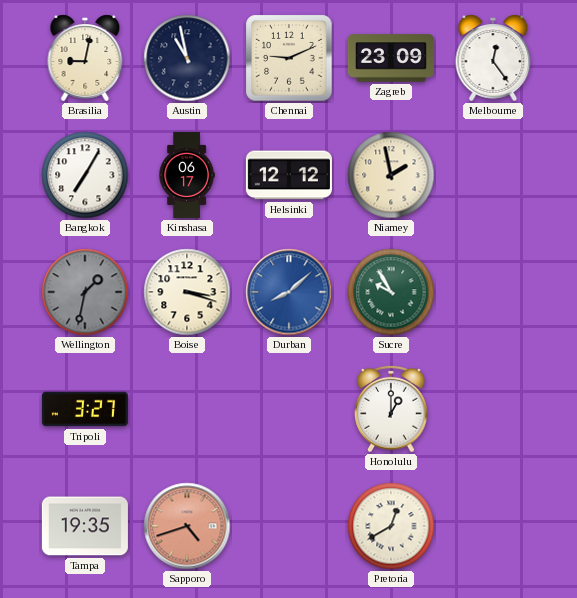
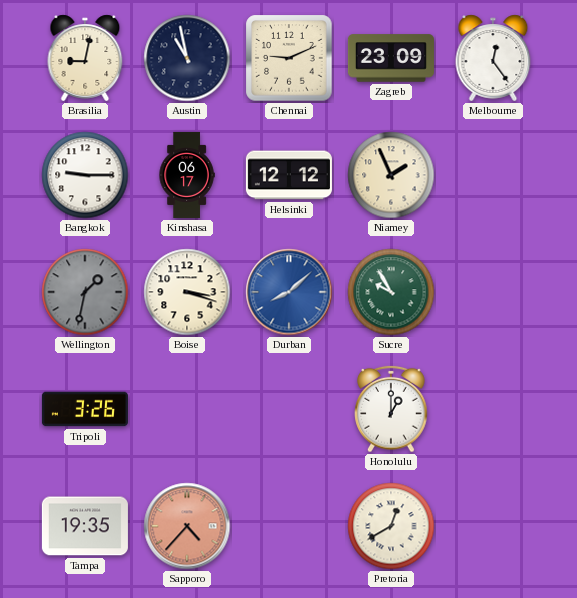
Bangkok: 7:05 -> 9:15
Niamey: 1:58 -> 1:56
Tripoli: 3:27 -> 3:26
Sapporo: 4:42 -> 4:37
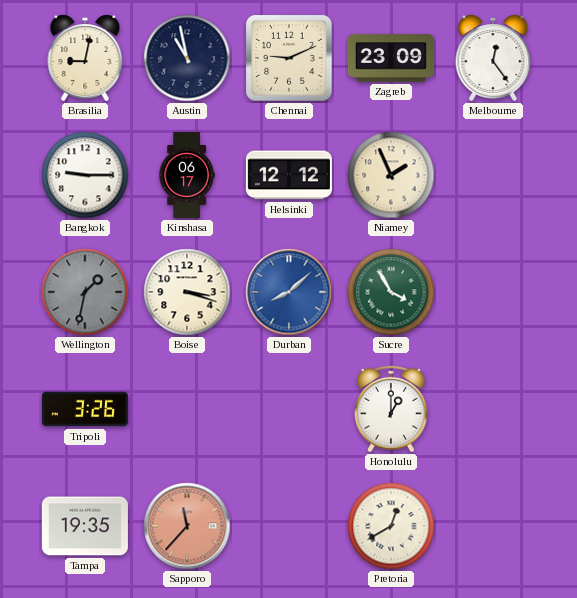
Sucre: 9:55 -> 3:55
Sapporo: 4:37 -> 11:37
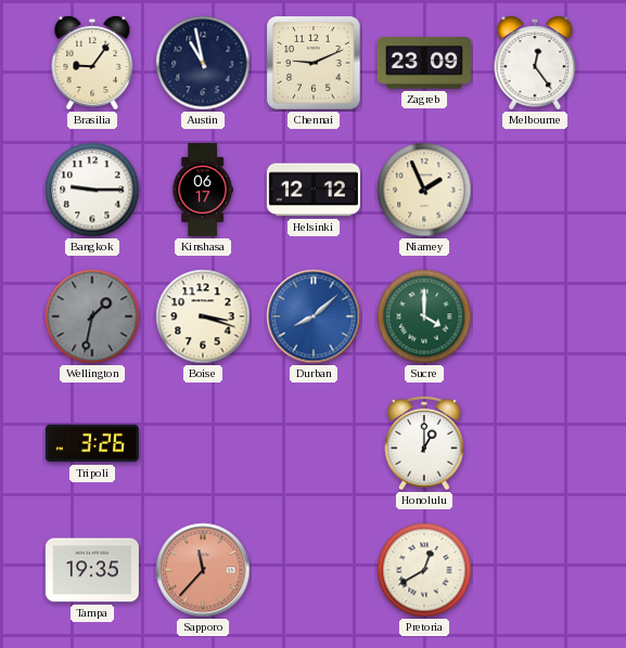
Brasilia: 9:02 -> 9:06
Sucre: 3:55 -> 4:00
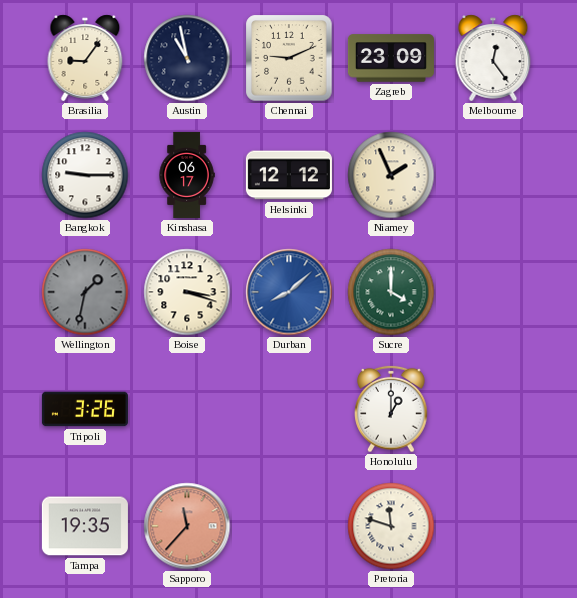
Pretoria: 12:40 -> 11:48
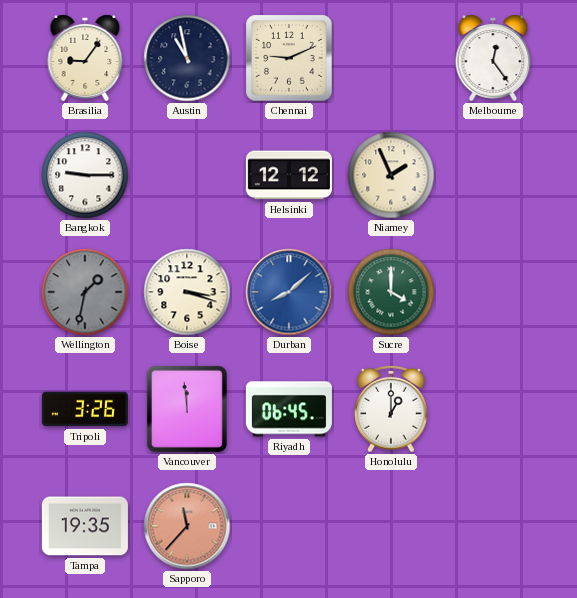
Zagreb: 23:09 -> none
Kinshasa: 06:17 -> none
Vancouver: none -> 11:59
Riyadh: none -> 06:45
Pretoria: 11:48 -> none
